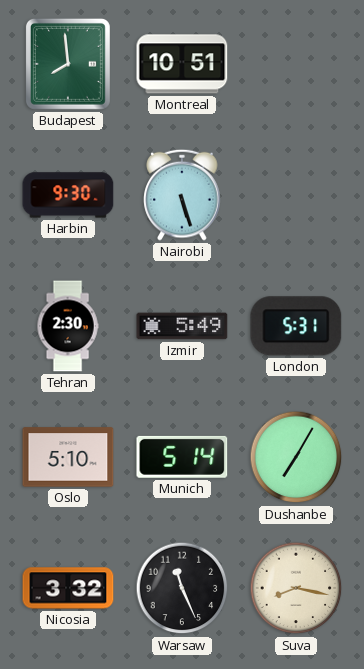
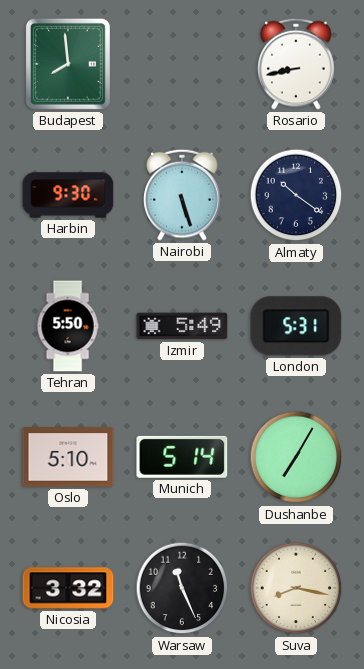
Montreal: 10:51 -> none
Rosario: none -> 8:43
Almaty: none -> 10:21
Tehran: 2:30 -> 5:50
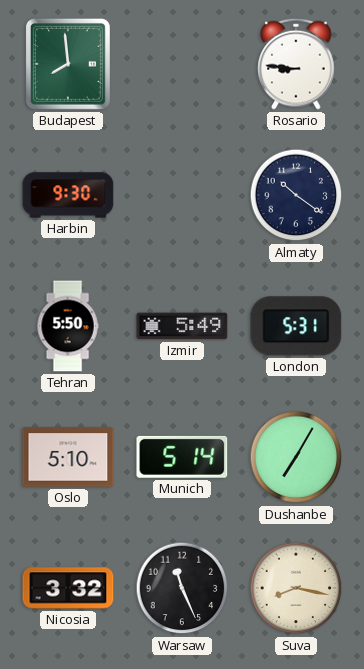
Rosario: 8:43 -> 8:46
Nairobi: 5:27 -> none
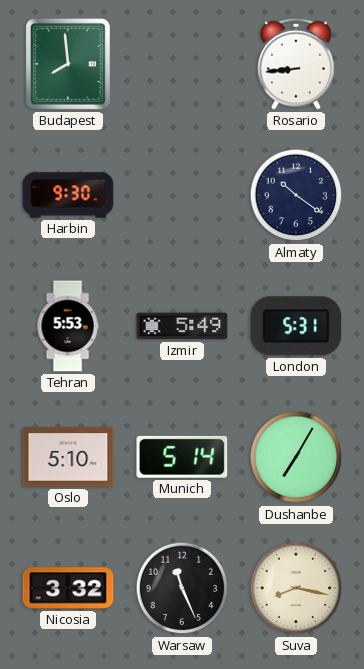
Rosario: 8:46 -> 8:44
Tehran: 5:50 -> 5:53
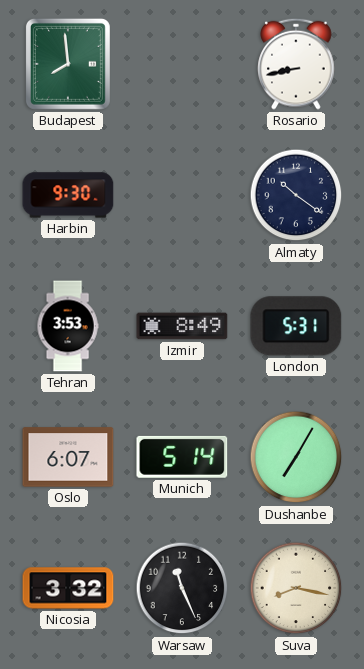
Rosario: 8:44 -> 8:43
Tehran: 5:53 -> 3:53
Izmir: 5:49 -> 8:49
Oslo: 5:10 -> 6:07
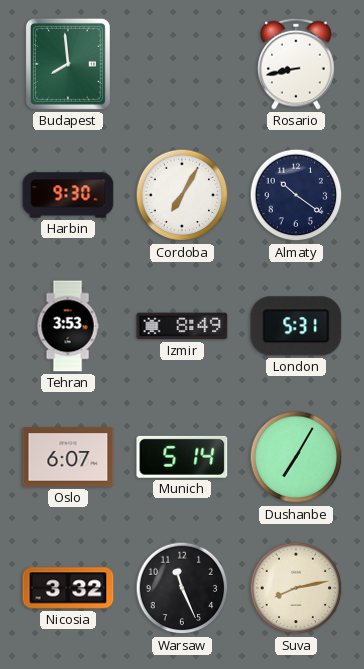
Cordoba: none -> 7:05
Suva: 8:17 -> 8:13
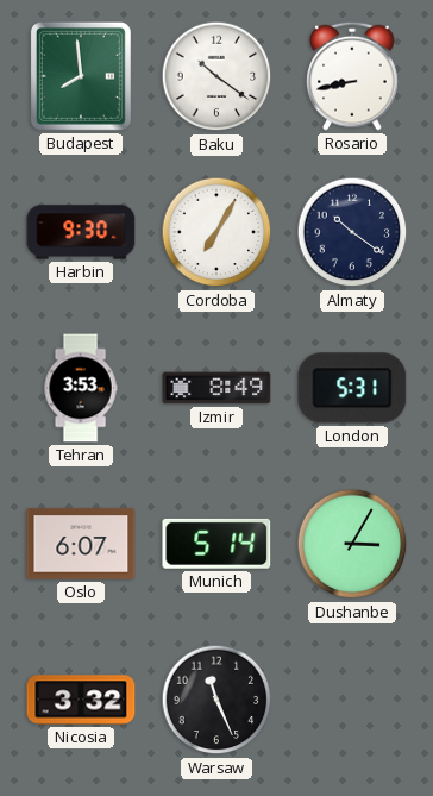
Baku: none -> 10:21
Dushanbe: 7:05 -> 3:05
Suva: 8:13 -> none
